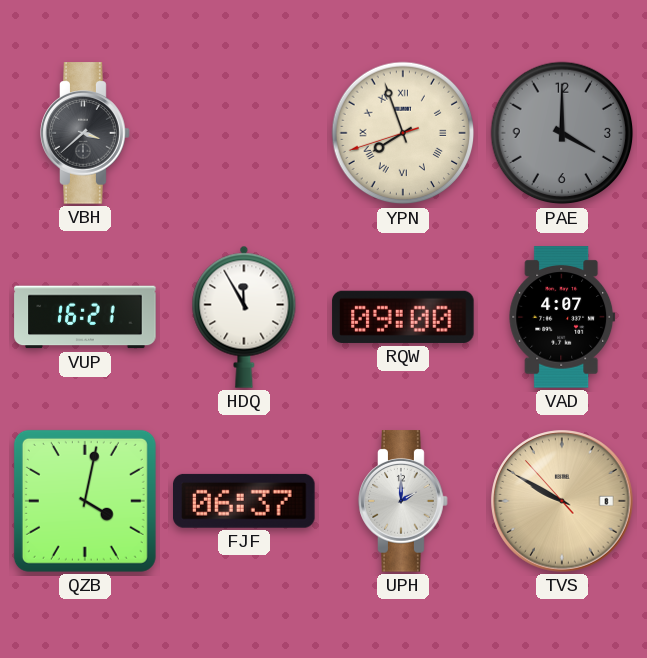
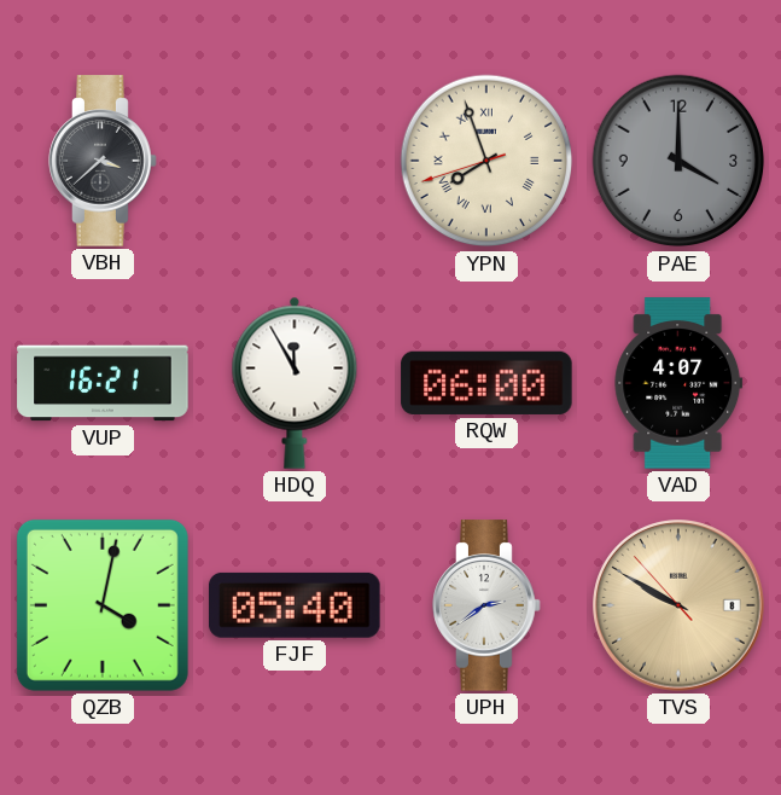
RQW: 09:00 -> 06:00
FJF: 06:37 -> 05:40
UPH: 2:00 -> 2:39
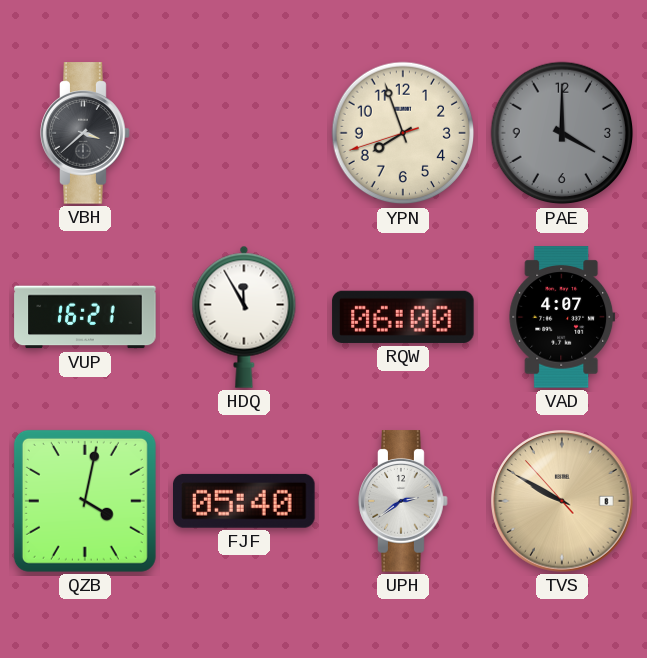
YPN numerals: Roman -> Arabic
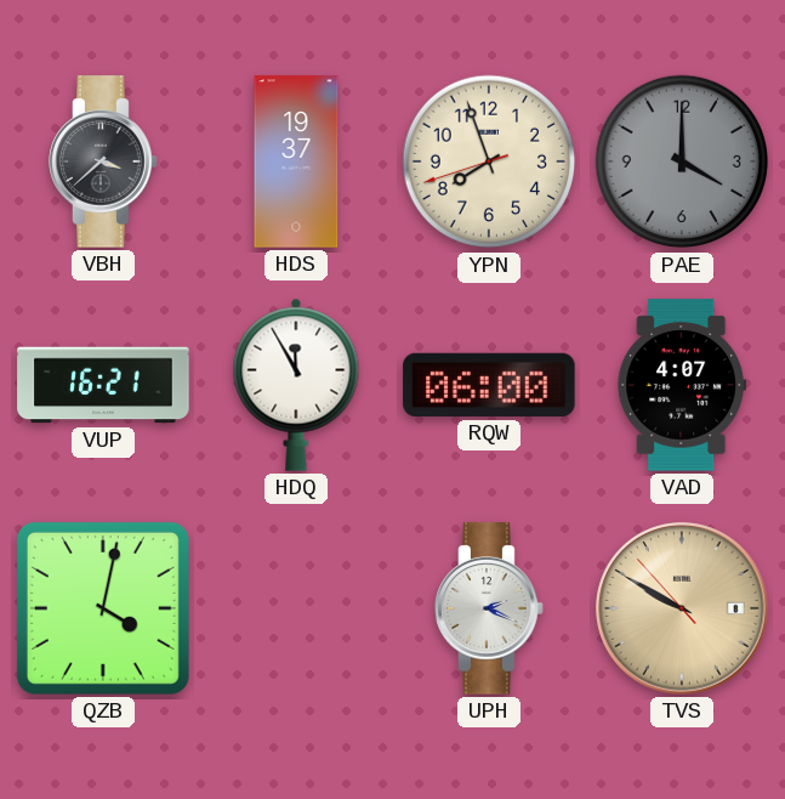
HDS: none -> 19:37
FJF: 05:40 -> none
UPH: 2:39 -> 2:19
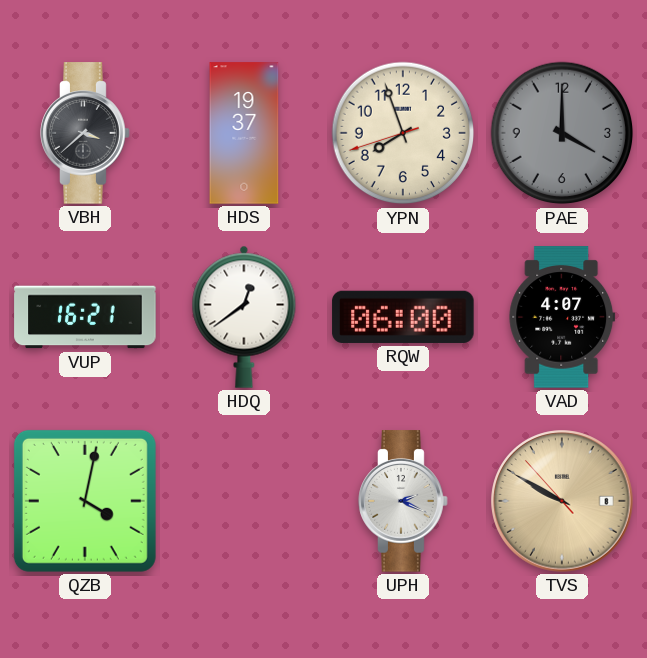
HDQ: 11:55 -> 12:39
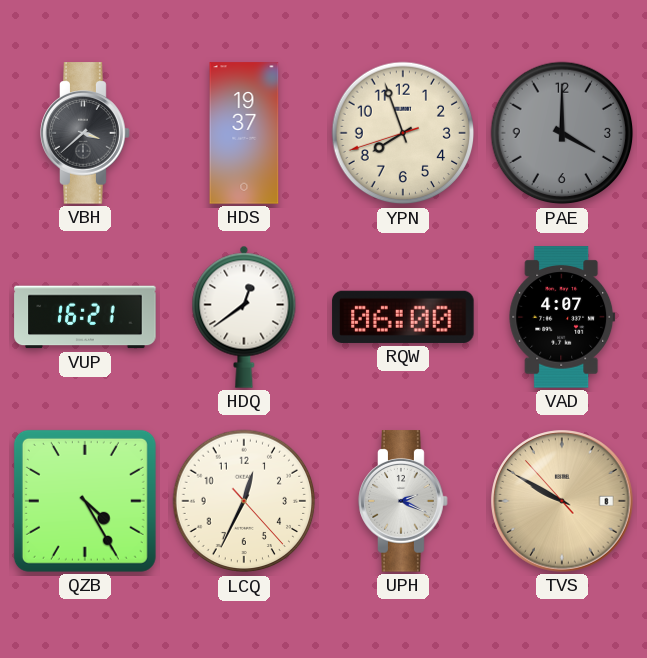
QZB: 4:02 -> 4:25
LCQ: none -> 12:34
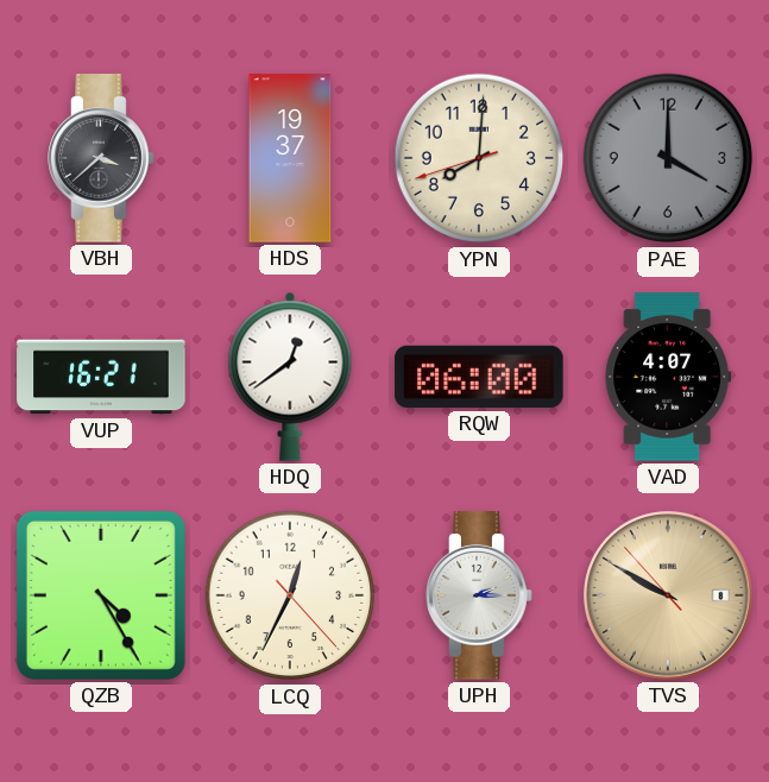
YPN: 7:56 -> 8:00
UPH: 2:19 -> 2:15
